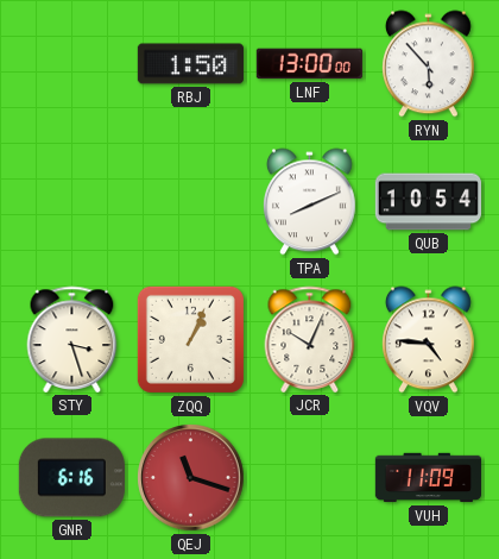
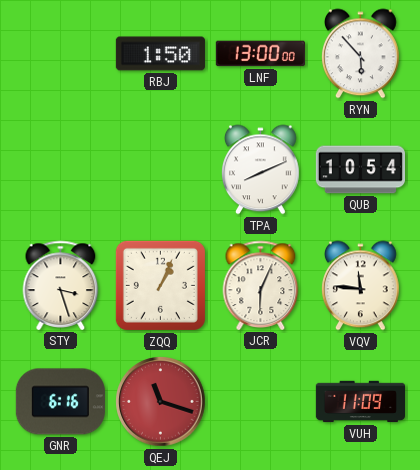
JCR: 10:04 -> 6:04
VQV: 4:46 -> 11:46
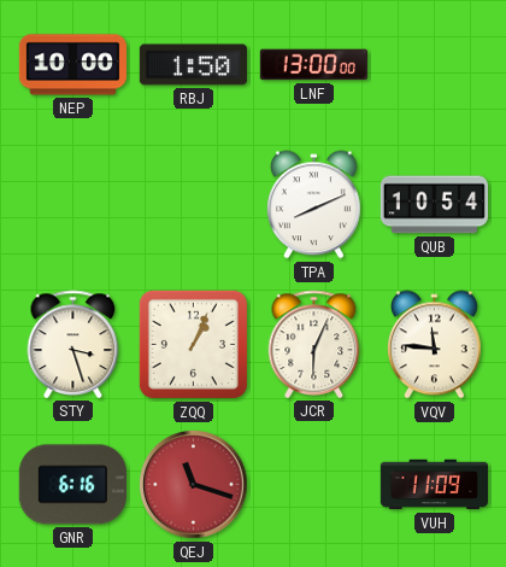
NEP: none -> 10:00
RYN: 5:53 -> none
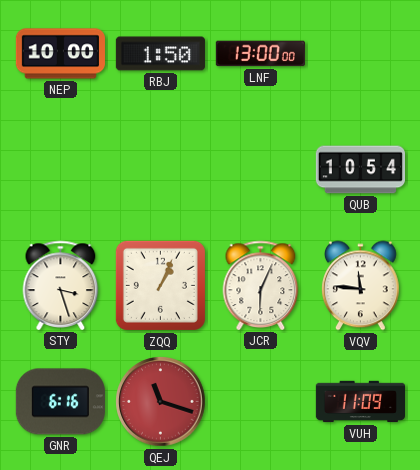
TPA: 8:11 -> none
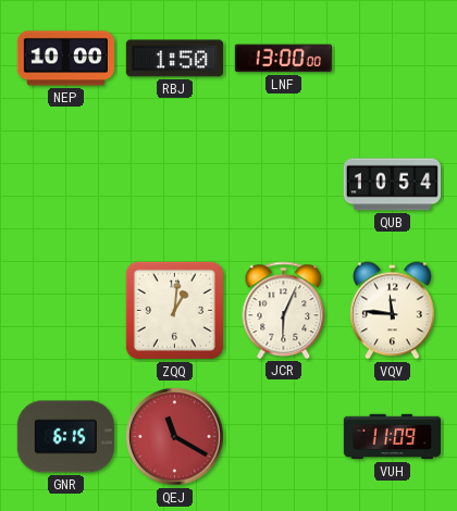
STY: 3:27 -> none
ZQQ: 1:04 -> 1:01
GNR: 6:16 -> 6:15
QEJ: 11:18 -> 11:20
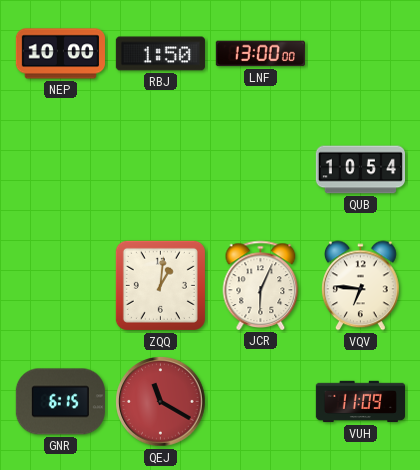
VQV: 11:46 -> 6:46
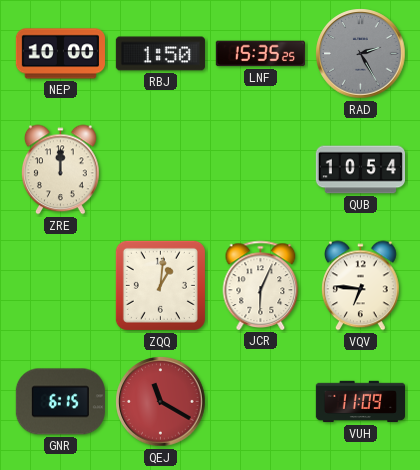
LNF: 13:00 -> 15:35
RAD: none -> 2:25
ZRE: none -> 12:00
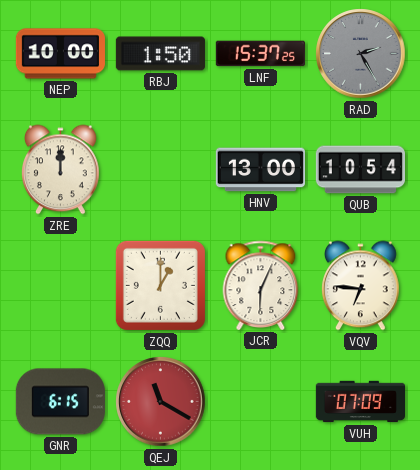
LNF: 15:35 -> 15:37
HNV: none -> 13:00
ZQQ: 1:01 -> 1:00
VUH: 11:09 -> 07:09
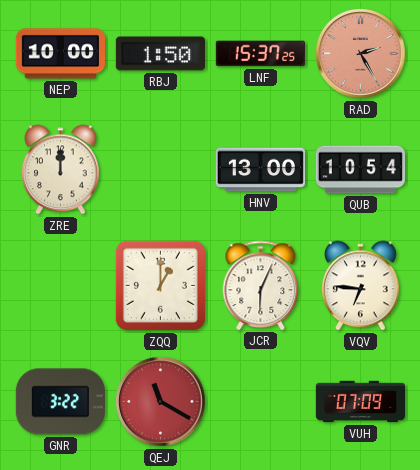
RAD dial: grey -> salmon
GNR: 6:15 -> 3:22
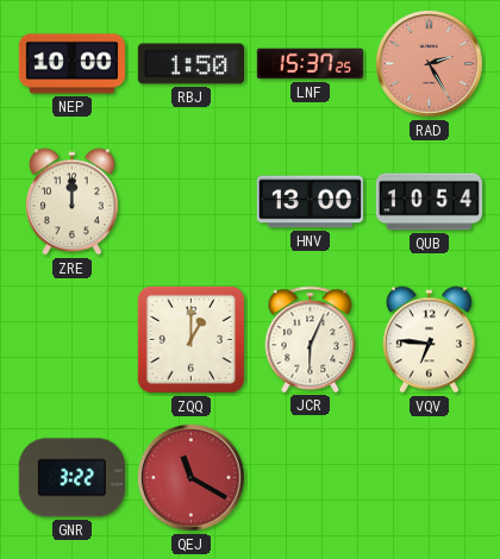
VUH: 07:09 -> none
